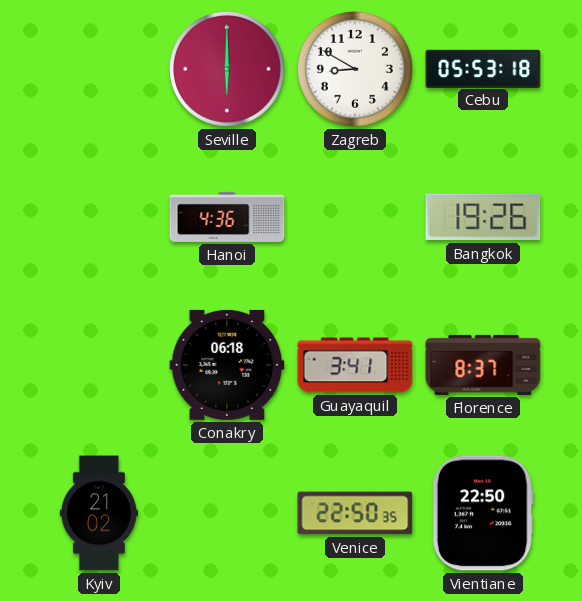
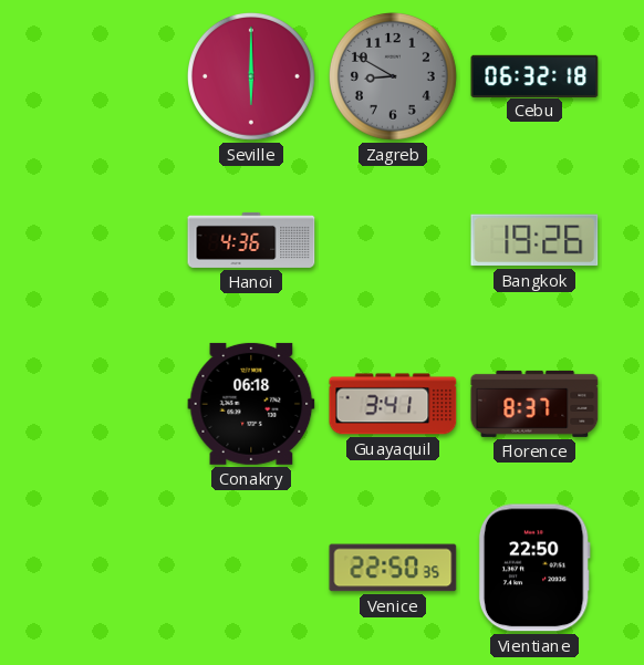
Zagreb dial: white -> grey
Cebu: 05:53 -> 06:32
Kyiv: 21:02 -> none
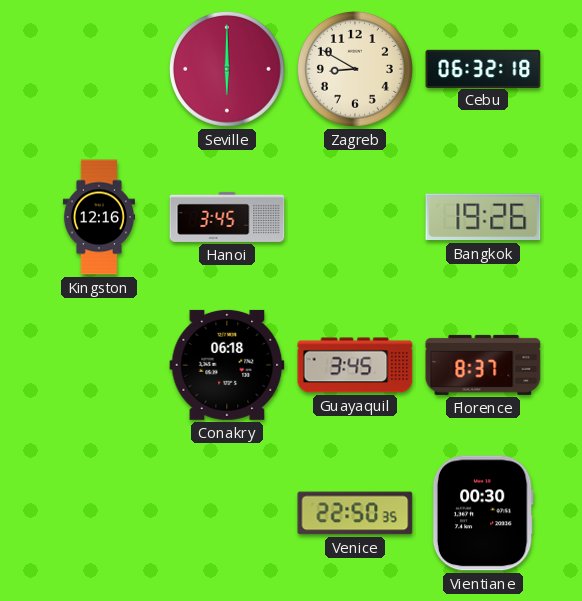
Zagreb dial: grey -> cream
Kingston: none -> 12:16
Hanoi: 4:36 -> 3:45
Guayaquil: 3:41 -> 3:45
Vientiane: 22:50 -> 00:30
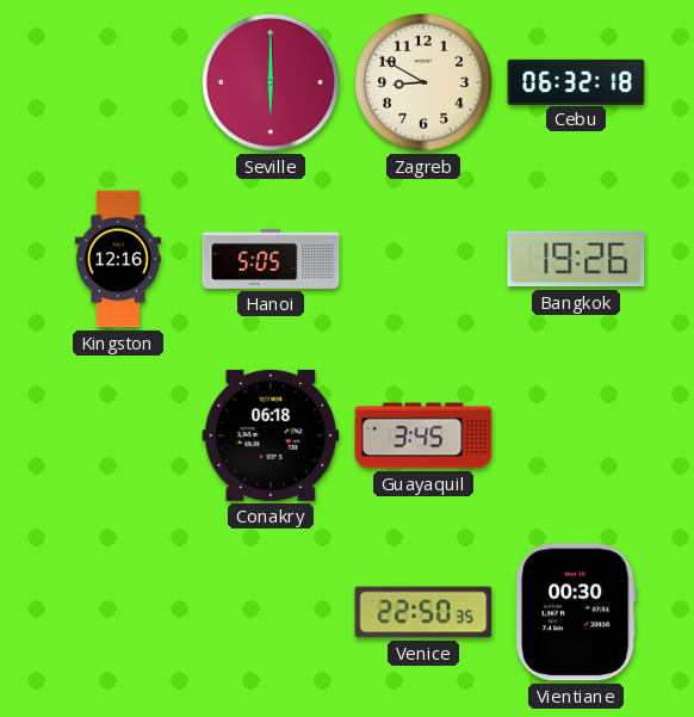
Hanoi: 3:45 -> 5:05
Florence: 8:37 -> none
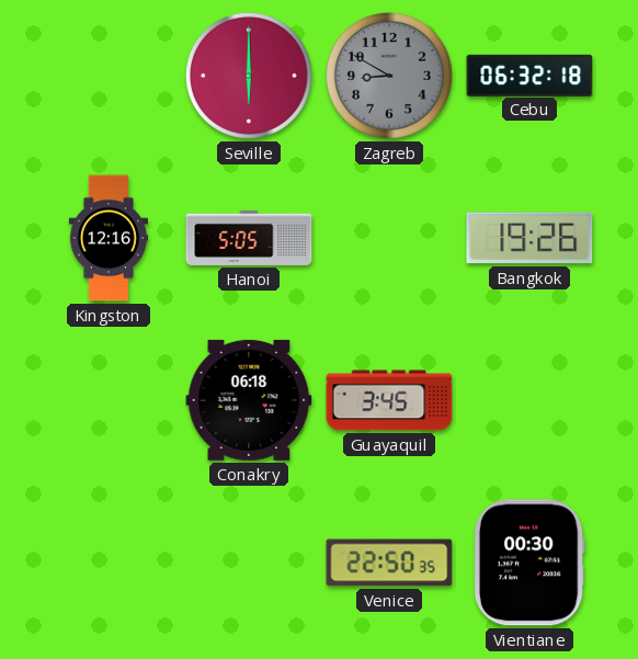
Zagreb dial: cream -> grey
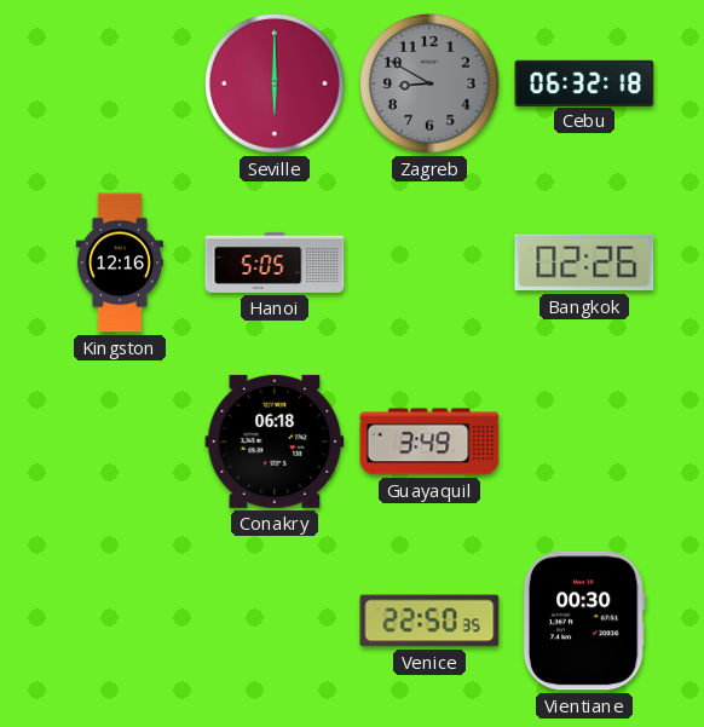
Bangkok: 19:26 -> 02:26
Guayaquil: 3:45 -> 3:49
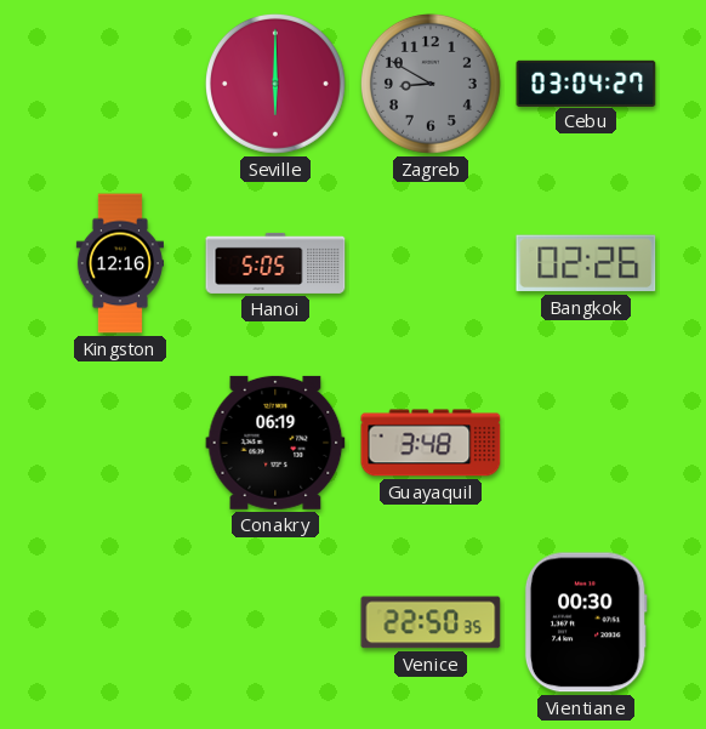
Cebu: 06:32 -> 03:04
Conakry: 06:18 -> 06:19
Guayaquil: 3:49 -> 3:48
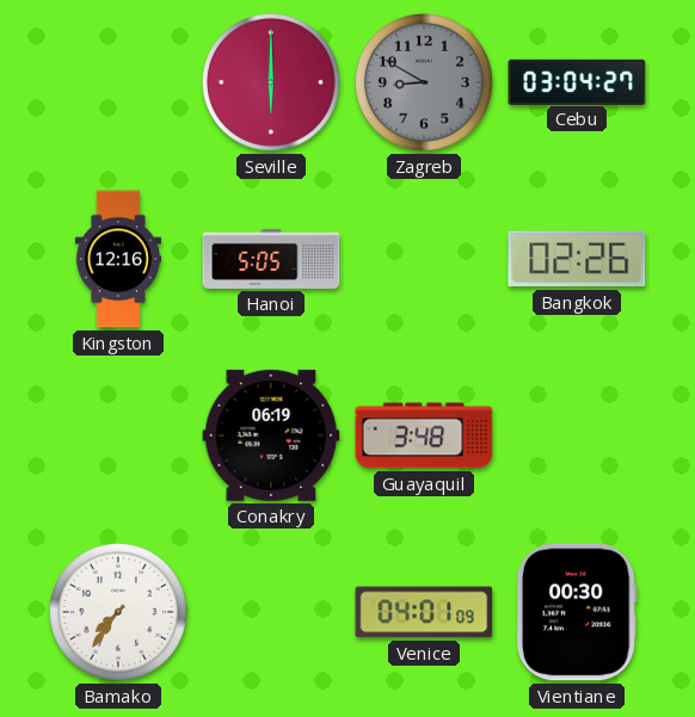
Bamako: none -> 7:36
Venice: 22:50 -> 04:01
